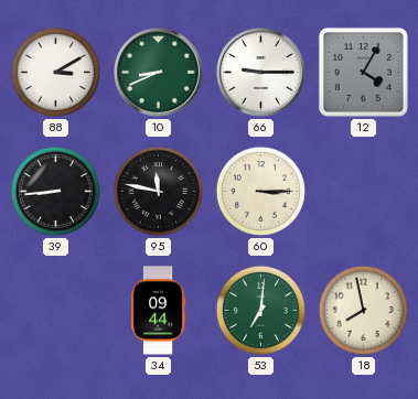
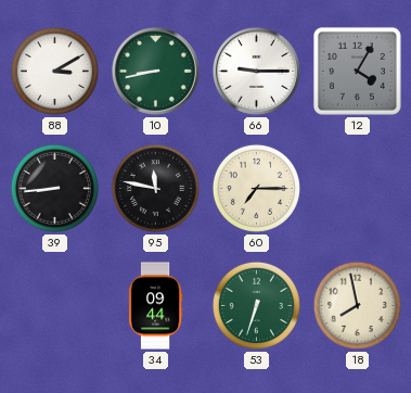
10: 8:41 -> 8:43
60: 3:15 -> 7:15
53: 7:01 -> 6:33
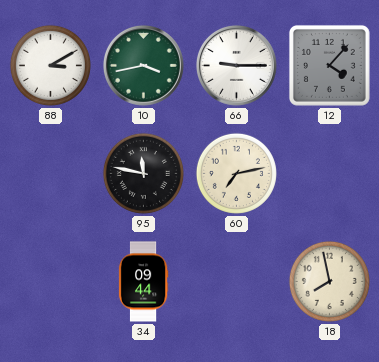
10: 8:43 -> 3:43
12: 4:05 -> 4:07
39: 8:44 -> none
60: 7:15 -> 7:13
53: 6:33 -> none
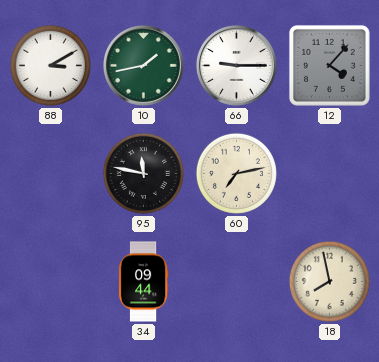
10: 3:43 -> 1:43
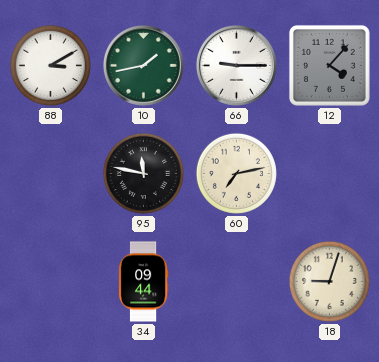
18: 7:58 -> 9:03
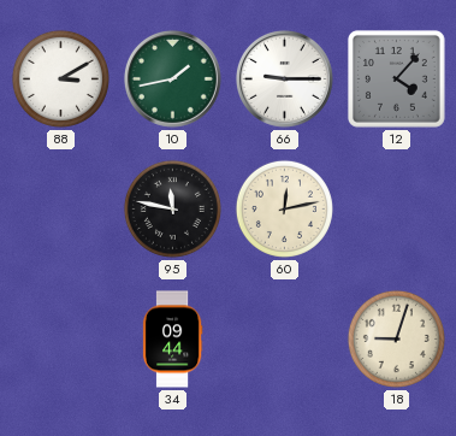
60: 7:13 -> 12:13
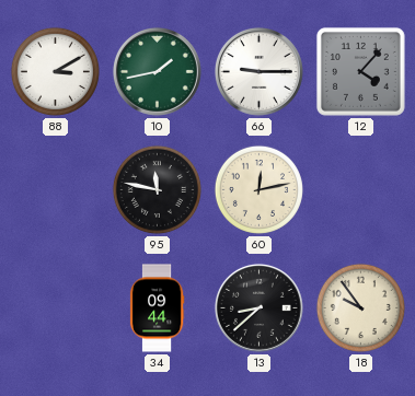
13: none -> 8:38
18: 9:03 -> 9:54
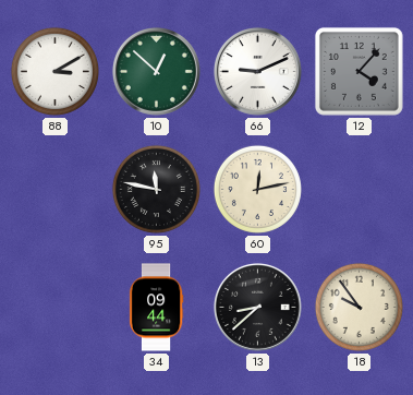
10: 1:43 -> 12:52
66: 9:15 -> 9:11
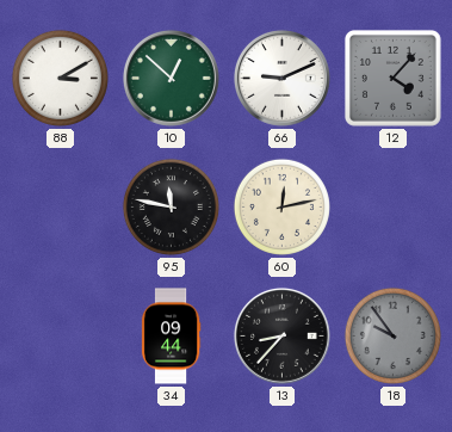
13: 8:38 -> 8:37
18 dial: cream -> grey
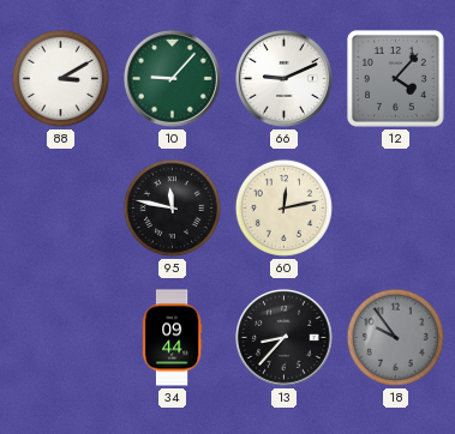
10: 12:52 -> 9:07
